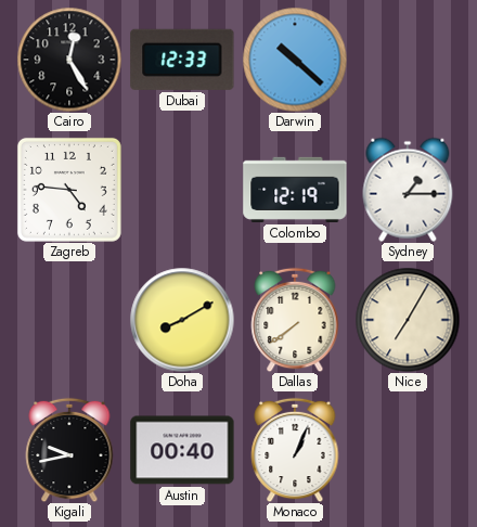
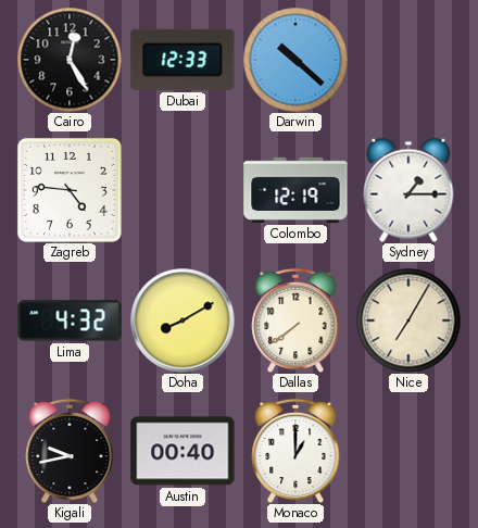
Lima: none -> 4:32
Monaco: 1:04 -> 1:00
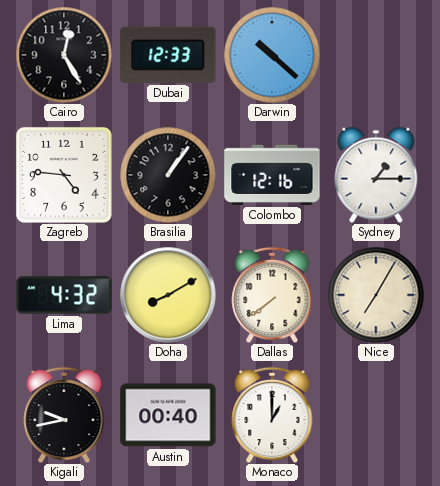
Brasilia: none -> 1:06
Colombo: 12:19 -> 12:16
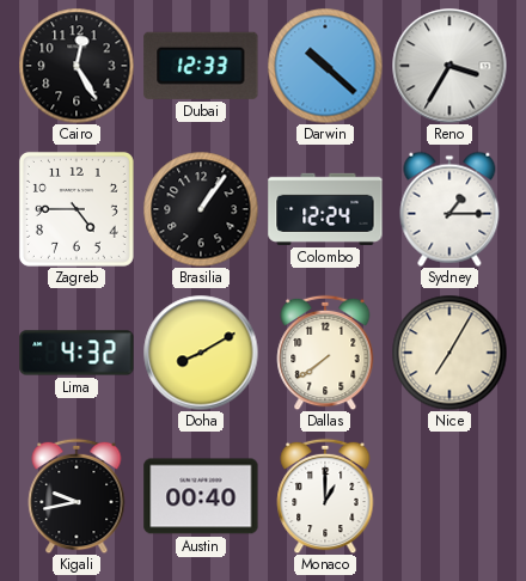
Reno: none -> 3:35
Zagreb: 4:46 -> 4:45
Colombo: 12:16 -> 12:24
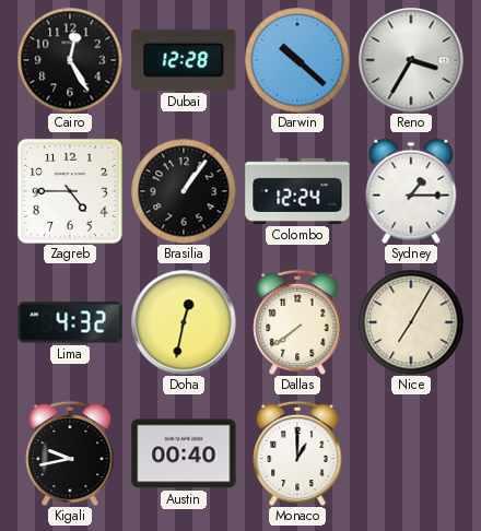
Dubai: 12:33 -> 12:28
Doha: 8:10 -> 12:32
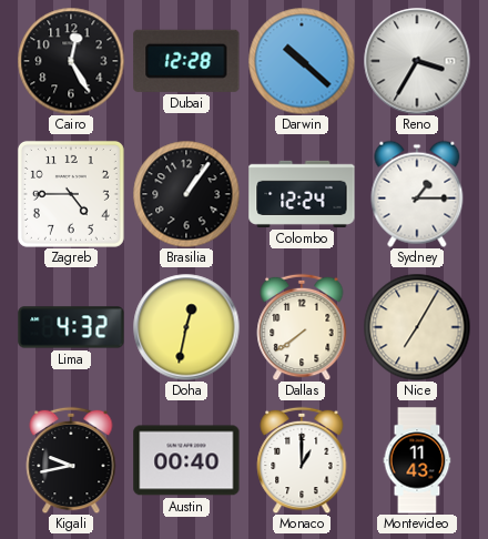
Montevideo: none -> 11:43
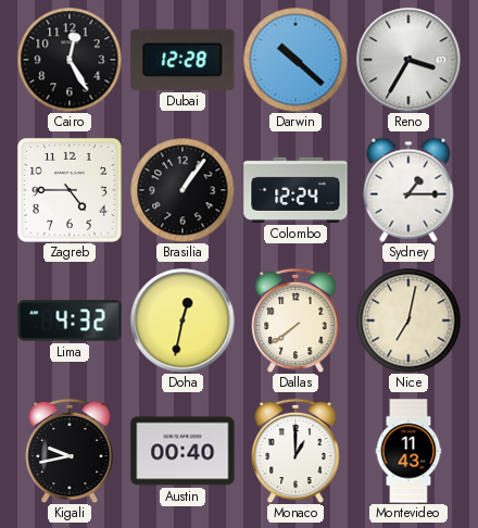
Nice: 7:05 -> 7:02
